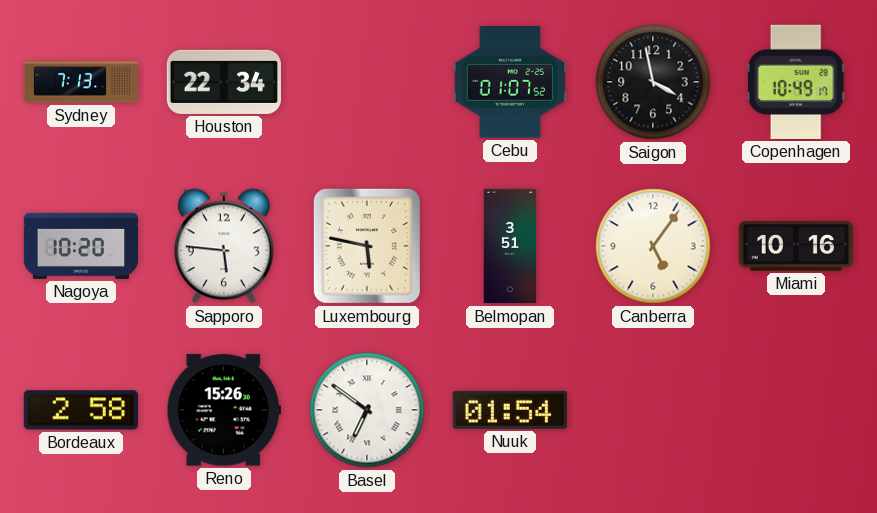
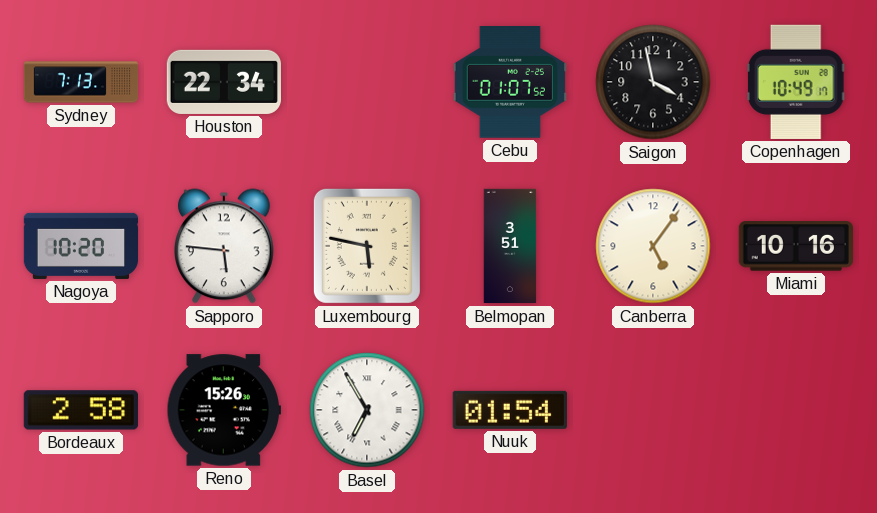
Basel: 6:51 -> 6:55
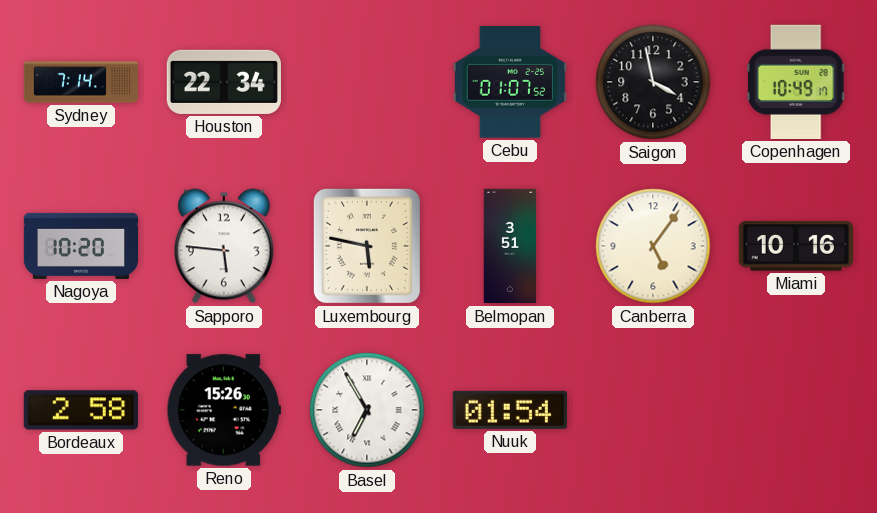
Sydney: 7:13 -> 7:14
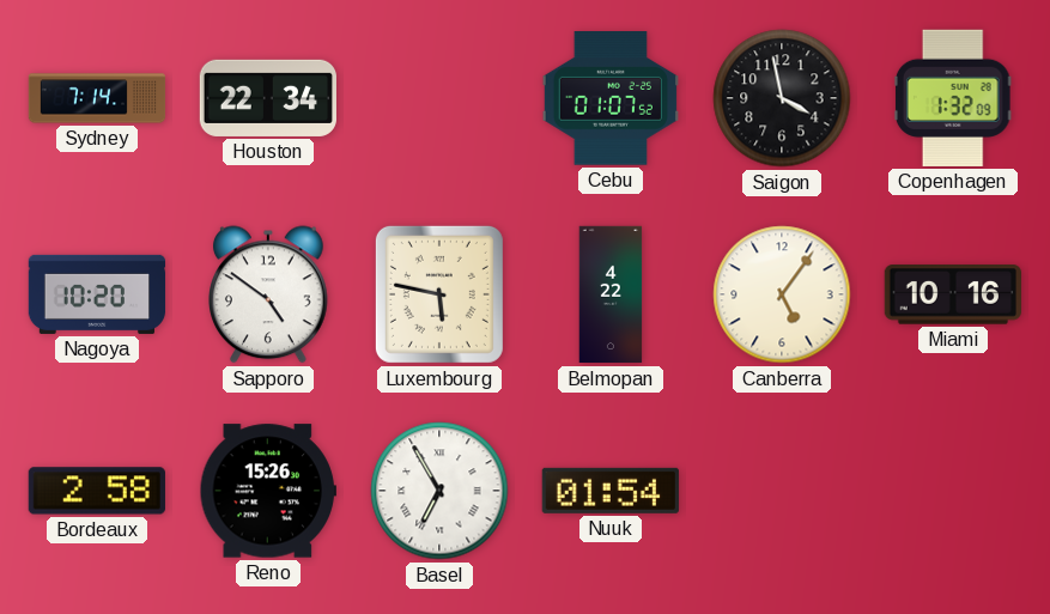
Copenhagen: 10:49 -> 1:32
Sapporo: 5:46 -> 4:51
Belmopan: 3:51 -> 4:22
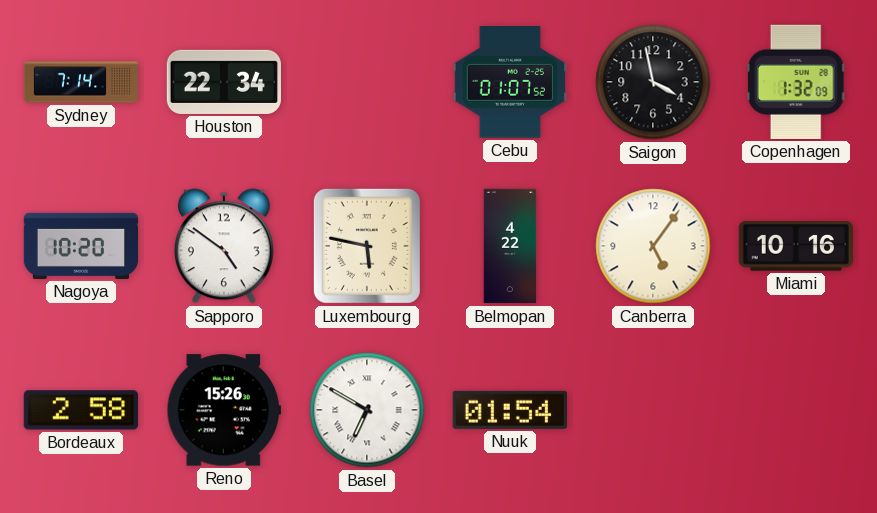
Basel: 6:55 -> 6:50
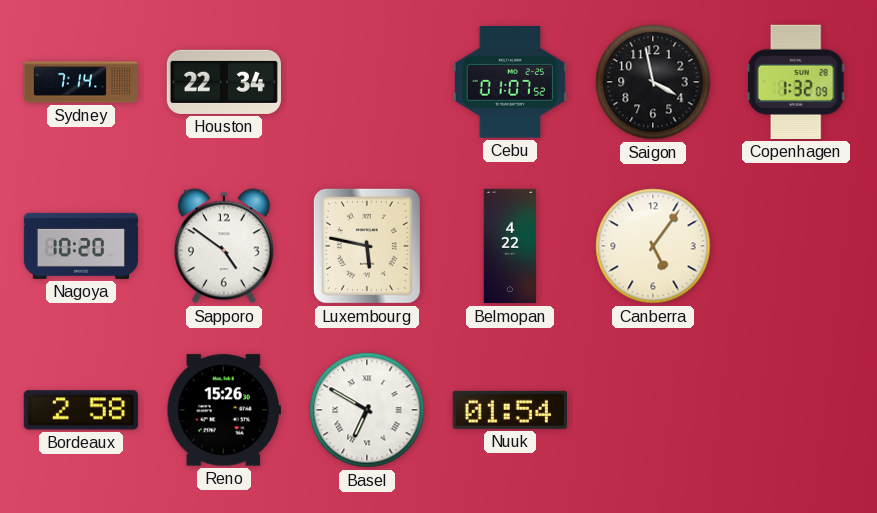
Miami: 10:16 -> none
